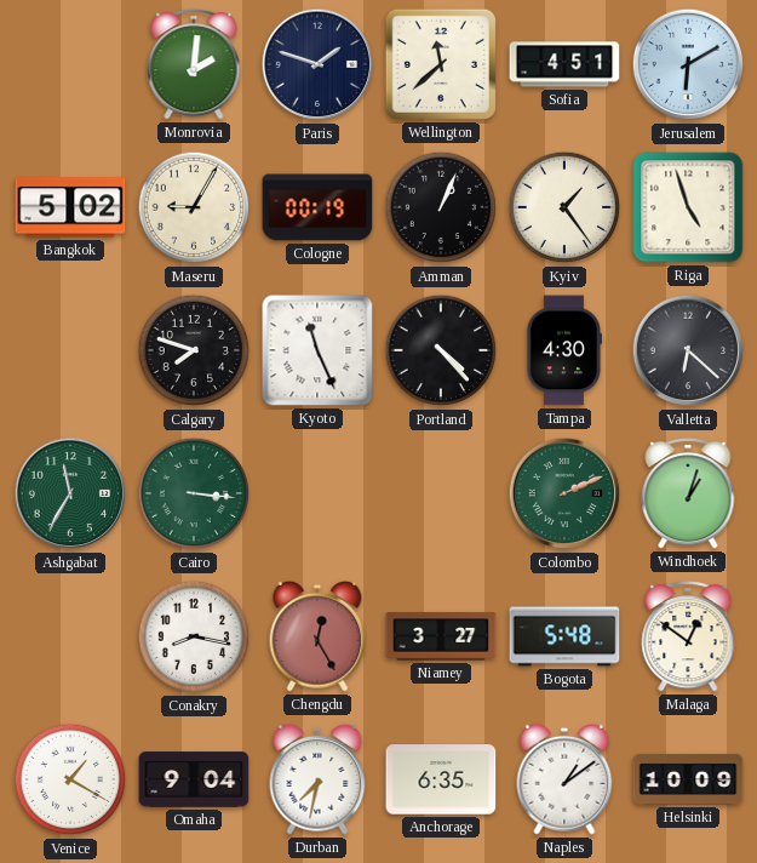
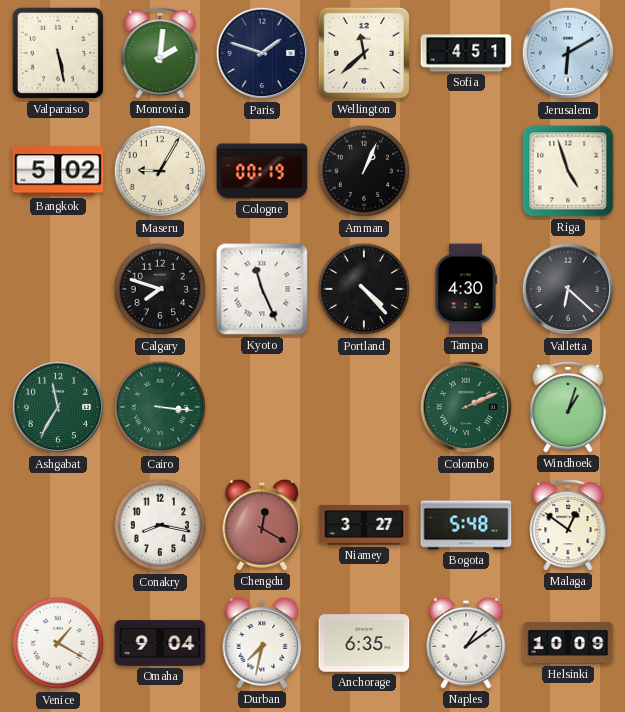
Valparaiso: none -> 5:28
Kyiv: 1:24 -> none
Chengdu: 12:25 -> 12:20
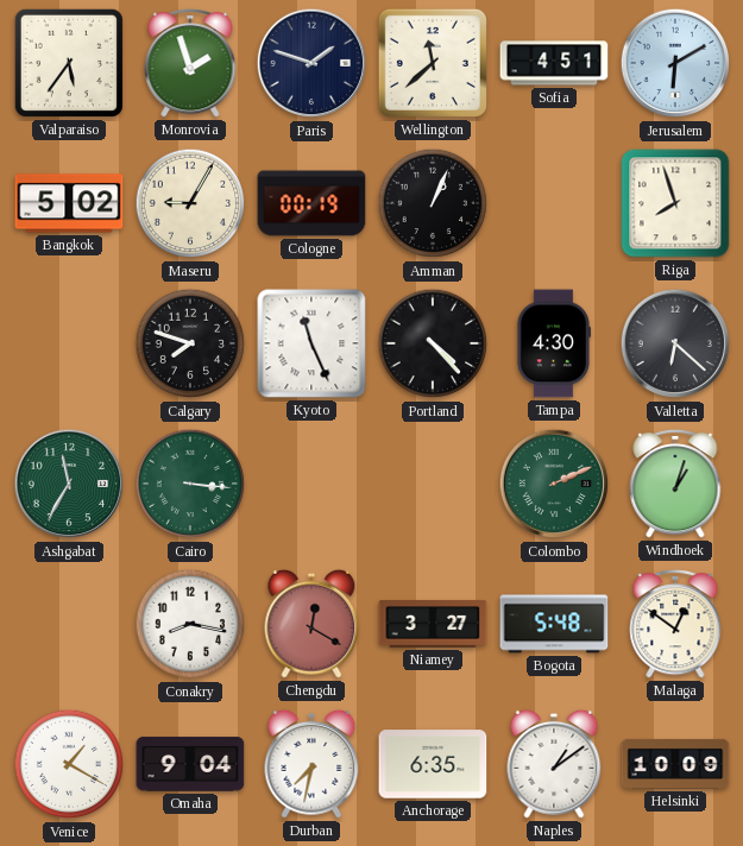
Valparaiso: 5:28 -> 5:36
Monrovia: 2:01 -> 1:57
Riga: 4:57 -> 7:57
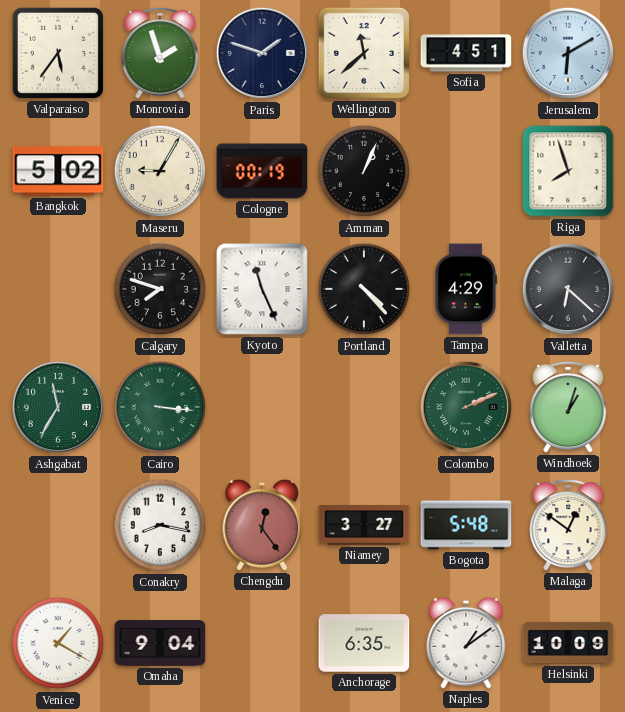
Tampa: 4:30 -> 4:29
Chengdu: 12:20 -> 12:24
Durban: 7:32 -> none
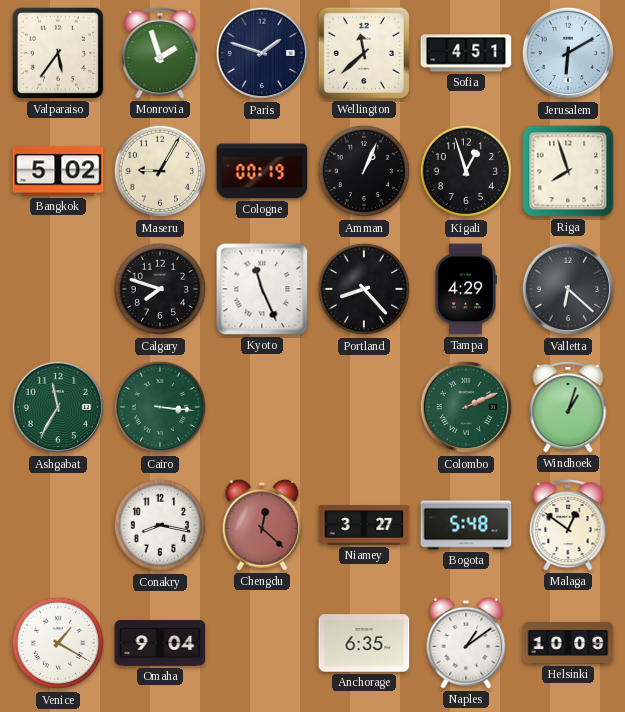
Kigali: none -> 12:57
Portland: 4:23 -> 8:23
Chengdu: 12:24 -> 12:22
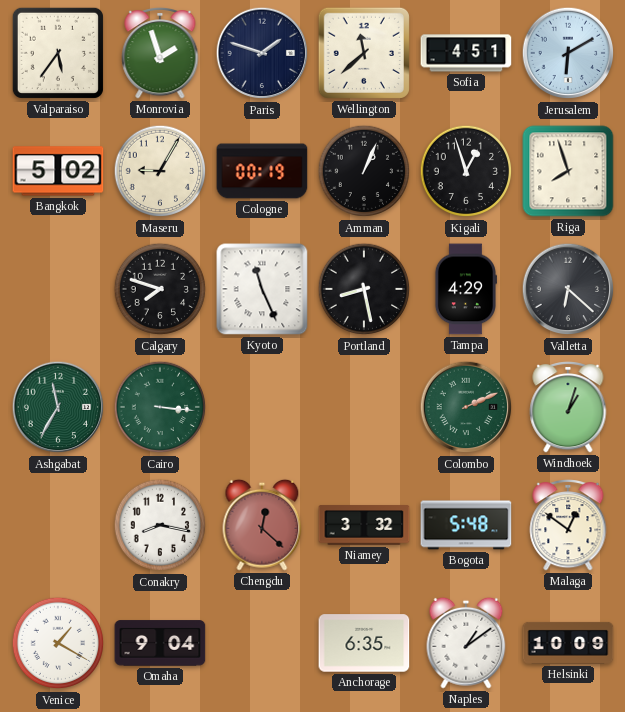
Portland: 8:23 -> 8:28
Niamey: 3:27 -> 3:32
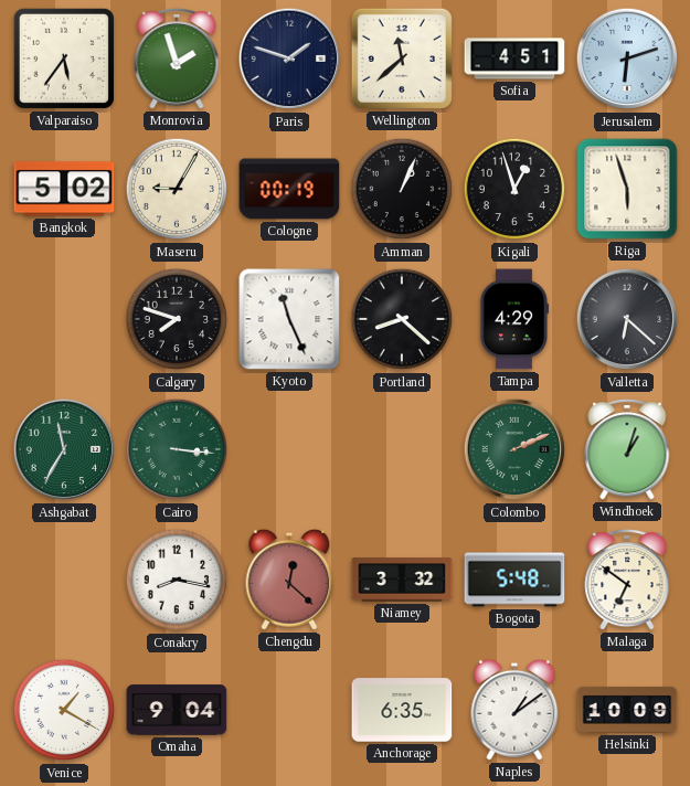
Jerusalem: 6:10 -> 6:12
Riga: 7:57 -> 5:57
Portland: 8:28 -> 8:22
Malaga: 12:51 -> 6:51
